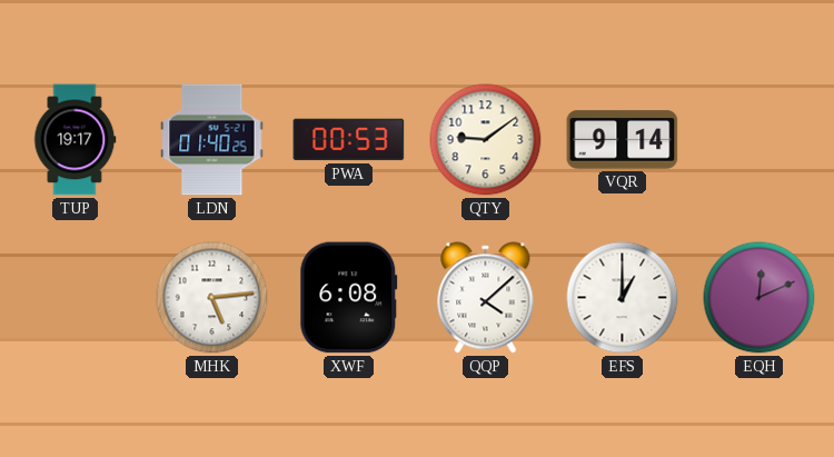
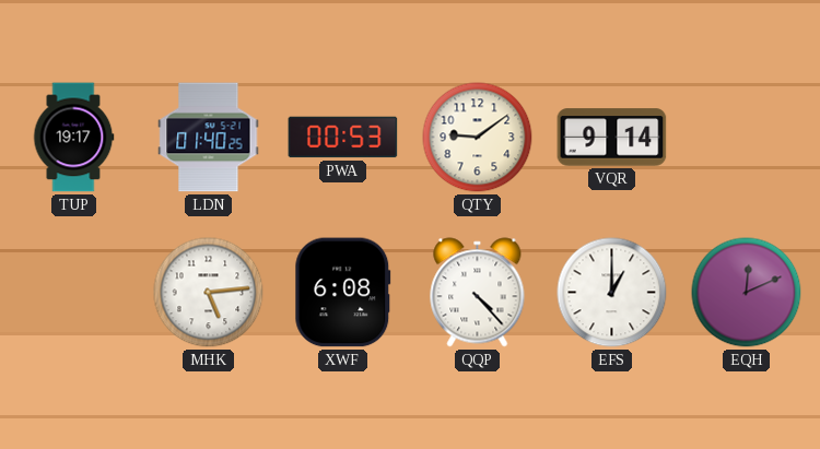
QQP: 4:08 -> 4:23
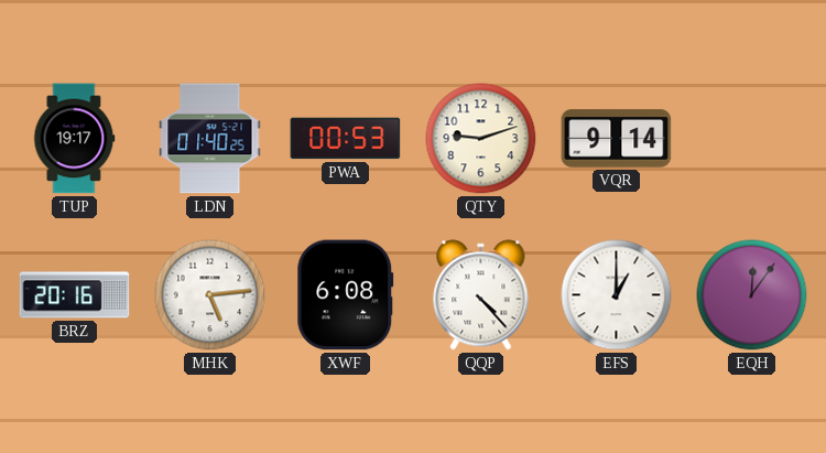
QTY: 9:09 -> 9:12
BRZ: none -> 20:16
EQH: 12:11 -> 12:06
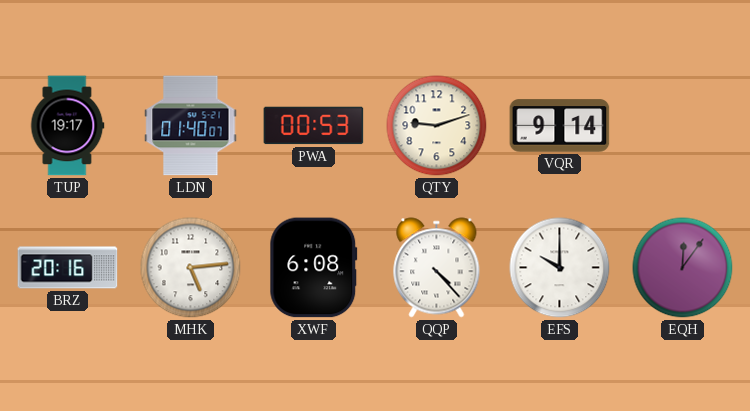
LDN: 01:40:25 -> 01:40:07
EFS: 1:00 -> 10:00
